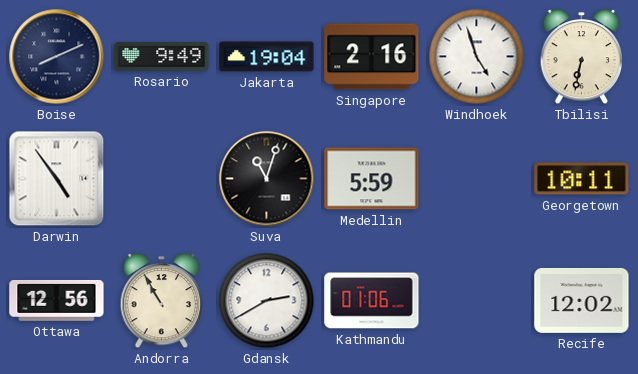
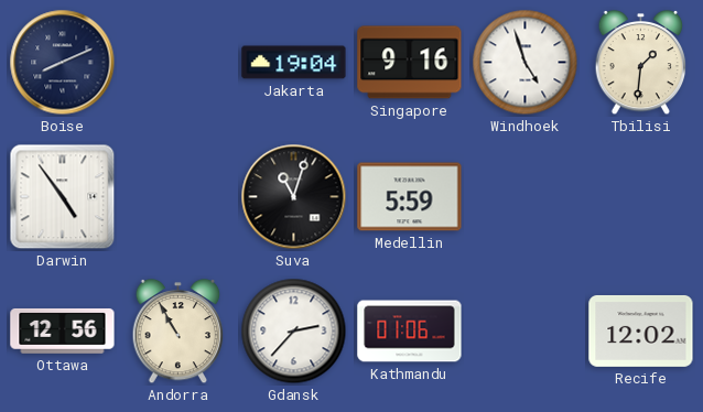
Rosario: 9:49 -> none
Singapore: 2:16 -> 9:16
Tbilisi: 6:32 -> 1:31
Georgetown: 10:11 -> none
Gdansk: 2:40 -> 2:37
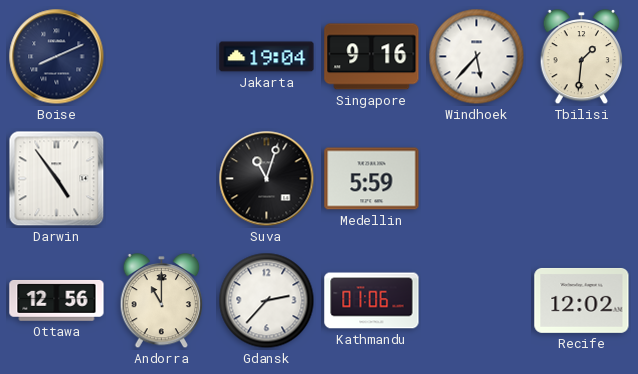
Windhoek: 4:57 -> 5:37
Andorra: 10:55 -> 11:00
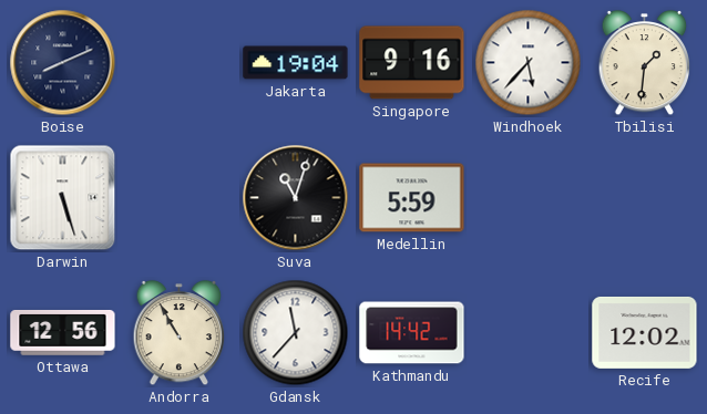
Darwin: 4:54 -> 5:27
Andorra: 11:00 -> 10:55
Gdansk: 2:37 -> 11:37
Kathmandu: 01:06 -> 14:42
